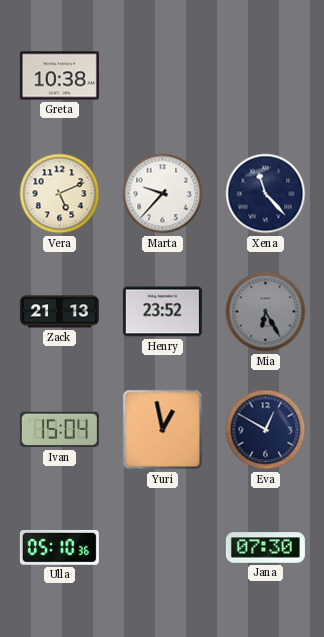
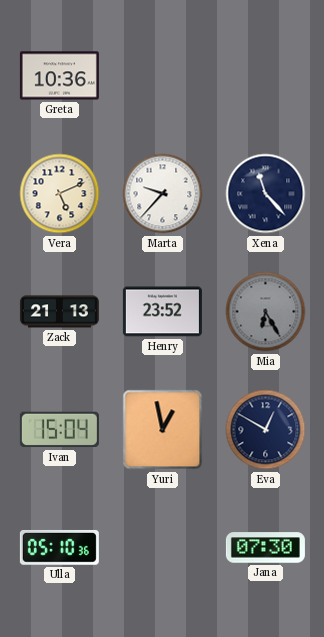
Greta: 10:38 -> 10:36
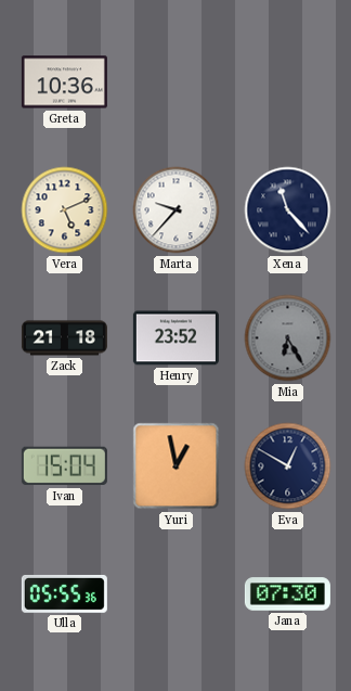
Zack: 21:13 -> 21:18
Ulla: 05:10 -> 05:55
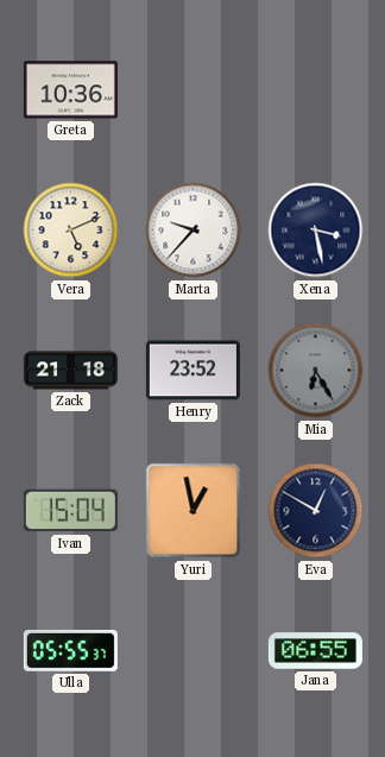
Xena: 11:23 -> 3:28
Ulla: 05:55:36 -> 05:55:37
Jana: 07:30 -> 06:55
